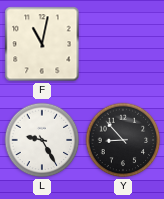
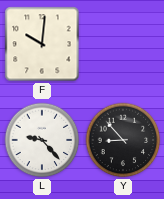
F: 11:02 -> 10:01
L: 9:25 -> 9:23
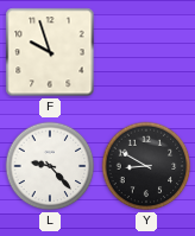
F: 10:01 -> 9:57
Y: 8:53 -> 8:50
